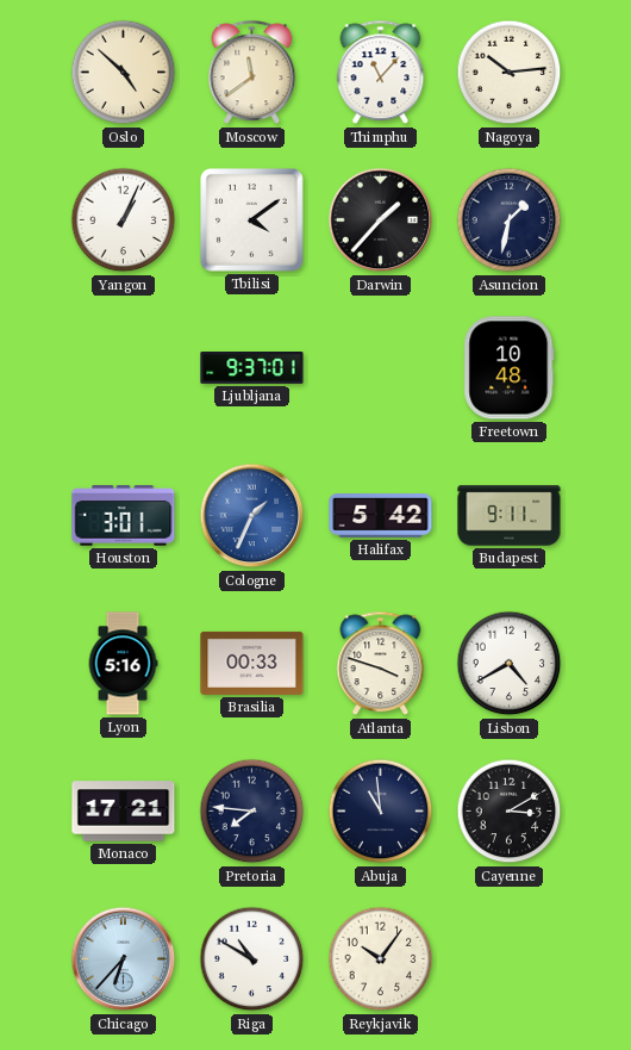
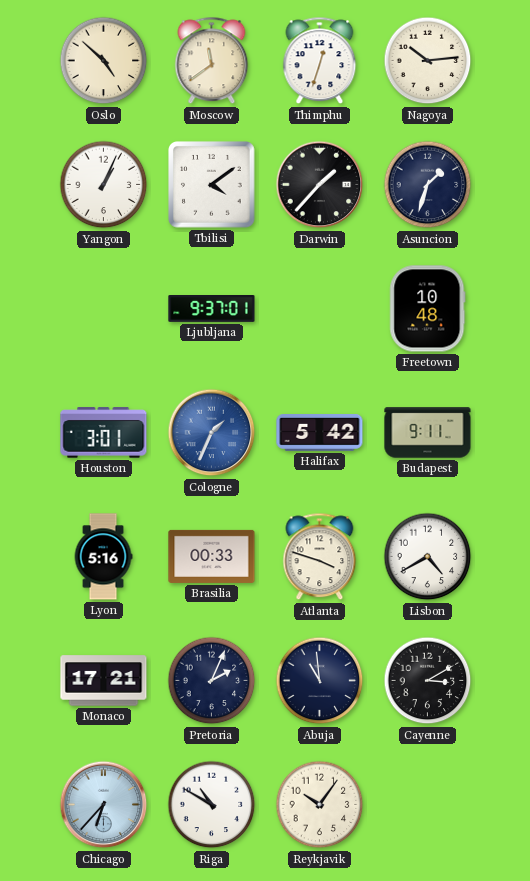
Thimphu: 11:07 -> 12:33
Asuncion: 1:32 -> 1:33
Pretoria: 7:46 -> 2:04
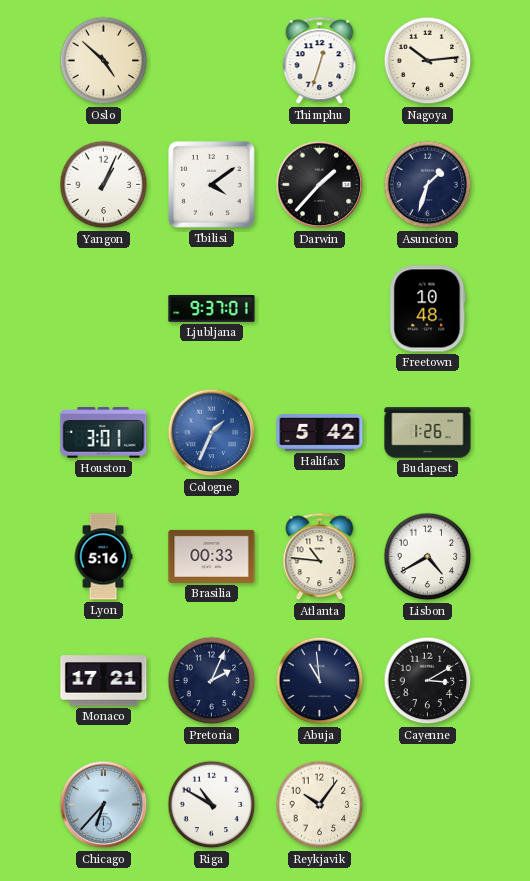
Moscow: 11:39 -> none
Budapest: 9:11 -> 1:26
Atlanta: 3:48 -> 10:46
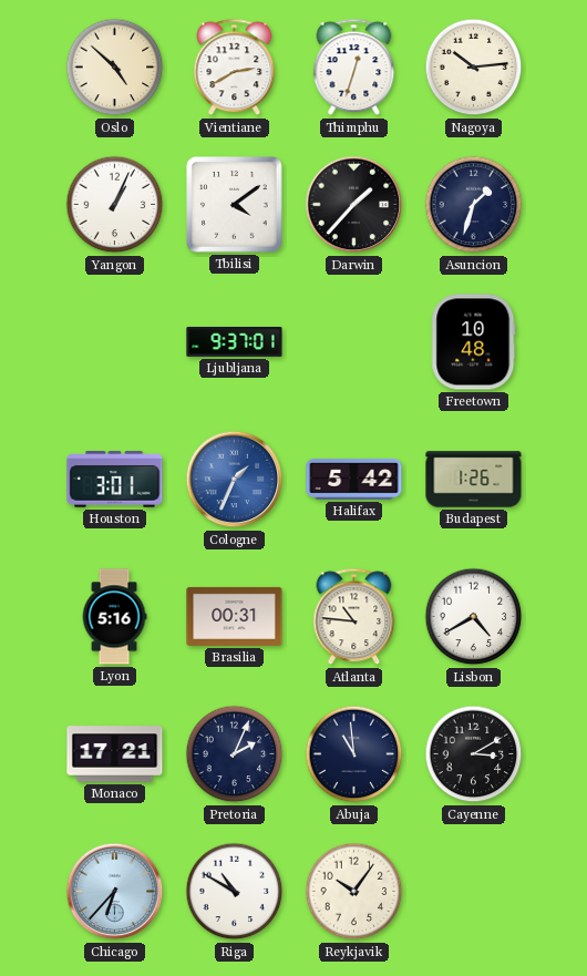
Vientiane: none -> 2:40
Brasilia: 00:33 -> 00:31
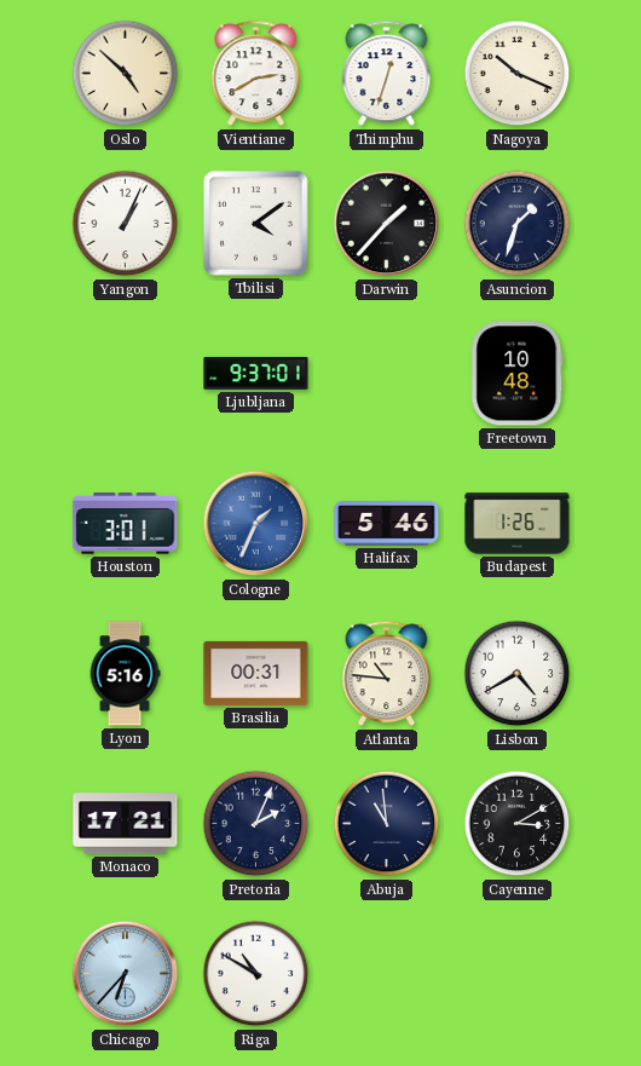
Nagoya: 10:14 -> 10:19
Halifax: 5:42 -> 5:46
Reykjavik: 10:06 -> none
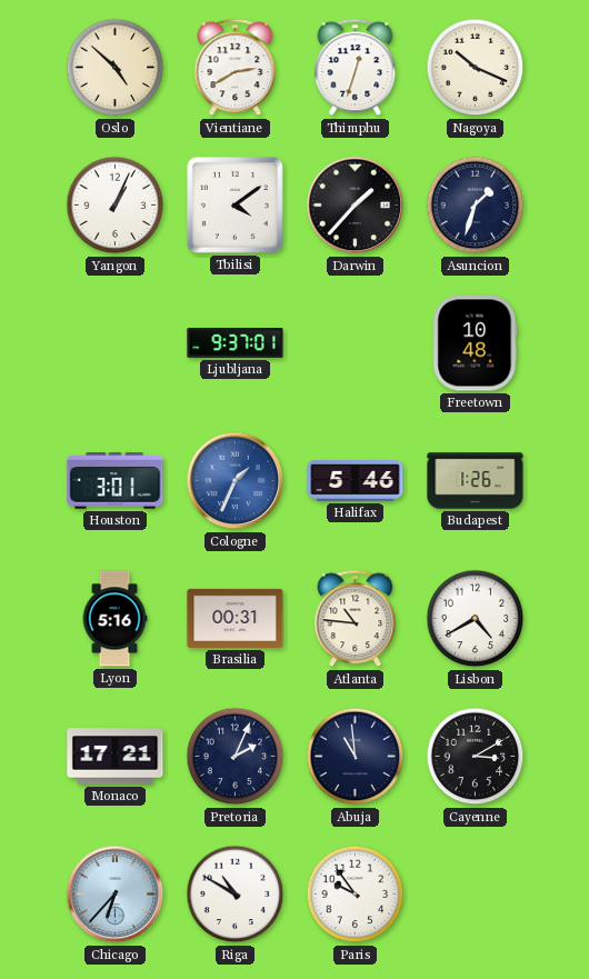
Paris: none -> 9:54
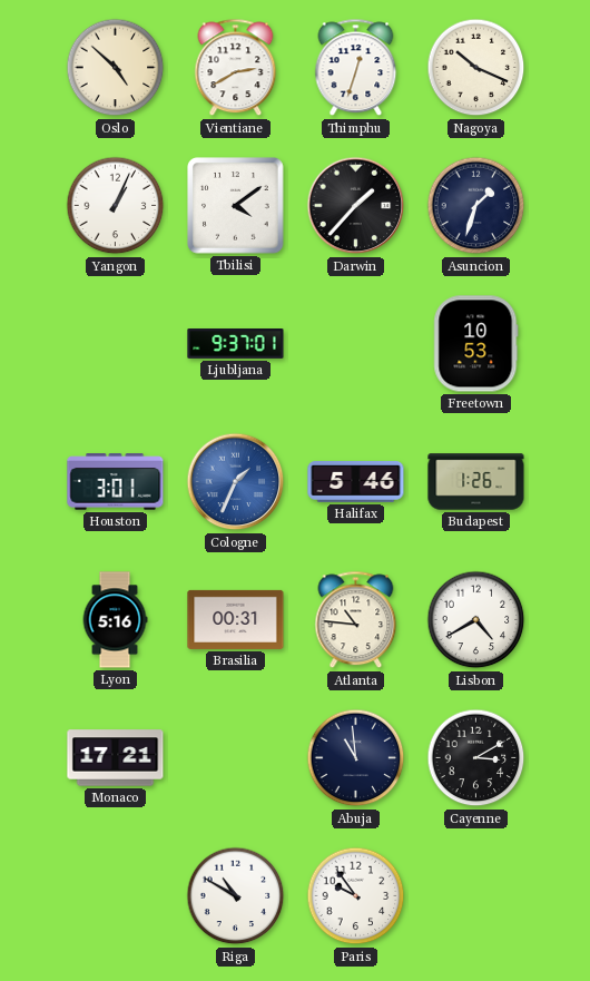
Freetown: 10:48 -> 10:53
Pretoria: 2:04 -> none
Chicago: 6:37 -> none
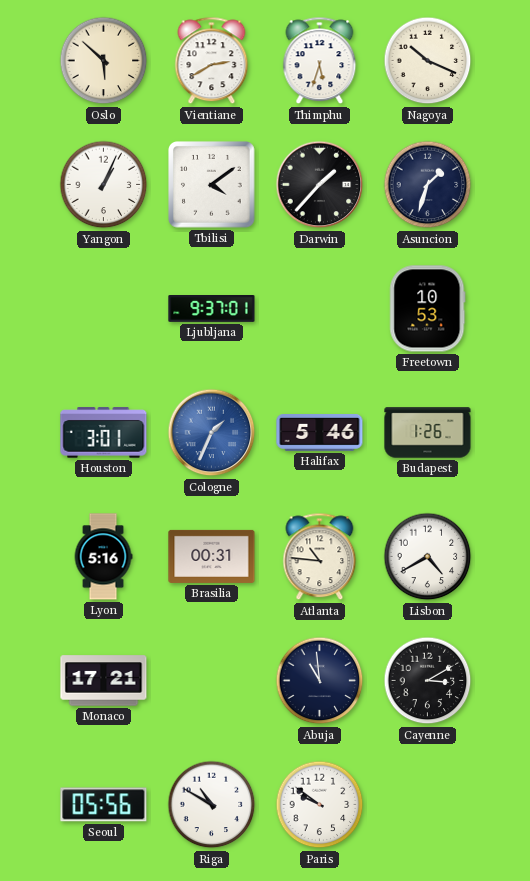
Oslo: 4:52 -> 5:52
Thimphu: 12:33 -> 5:33
Seoul: none -> 05:56
Paris: 9:54 -> 9:51
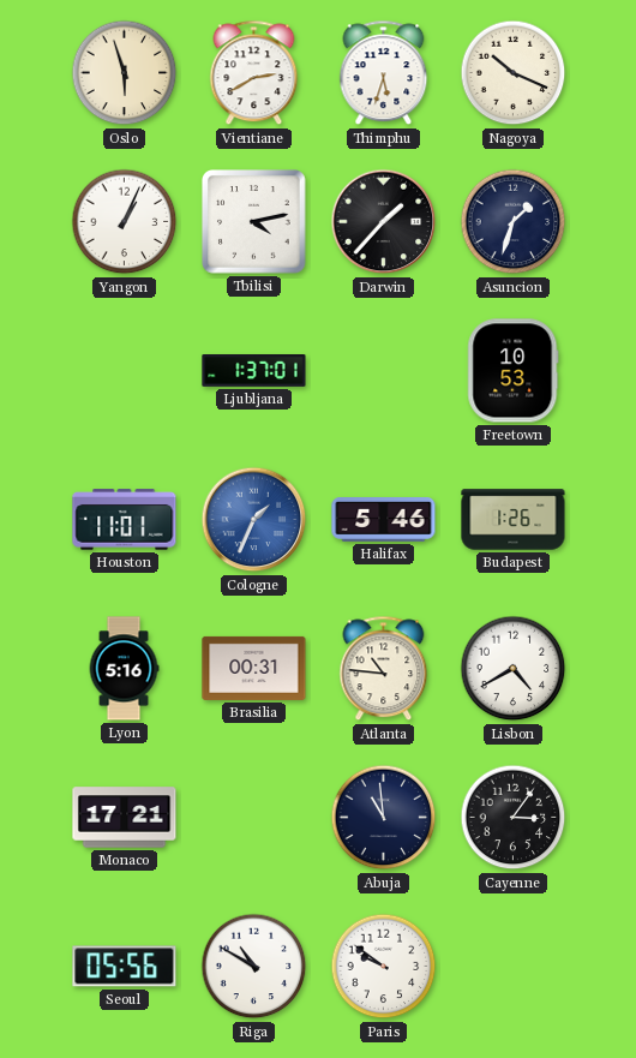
Oslo: 5:52 -> 5:57
Tbilisi: 4:09 -> 4:13
Ljubljana: 9:37 -> 1:37
Houston: 3:01 -> 11:01
Cayenne: 3:10 -> 3:06
